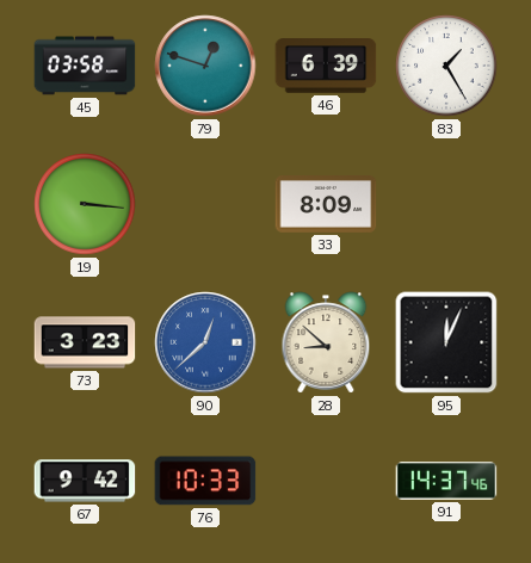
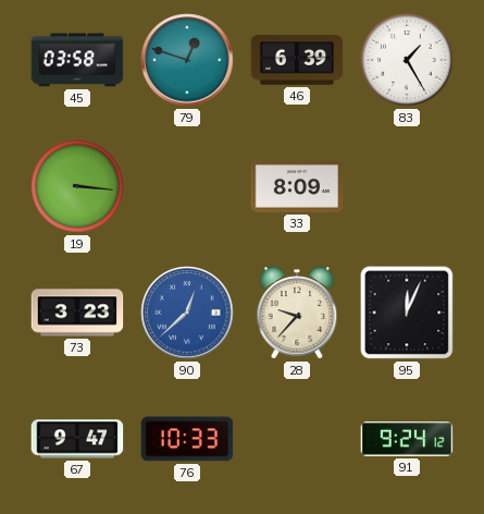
28: 8:52 -> 9:37
67: 9:42 -> 9:47
91: 14:37 -> 9:24
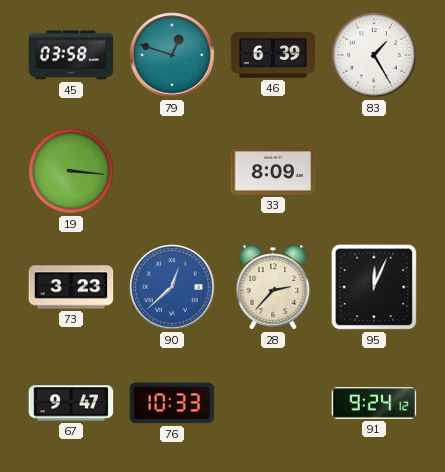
28: 9:37 -> 2:37
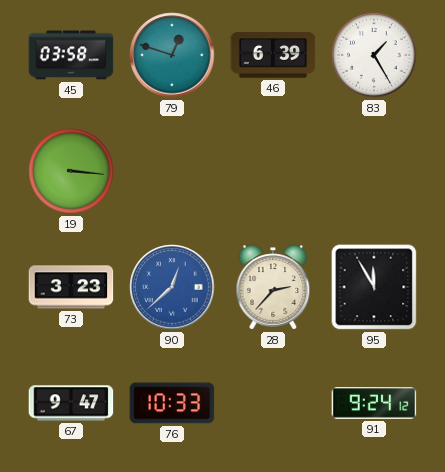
33: 8:09 -> none
95: 12:04 -> 11:55
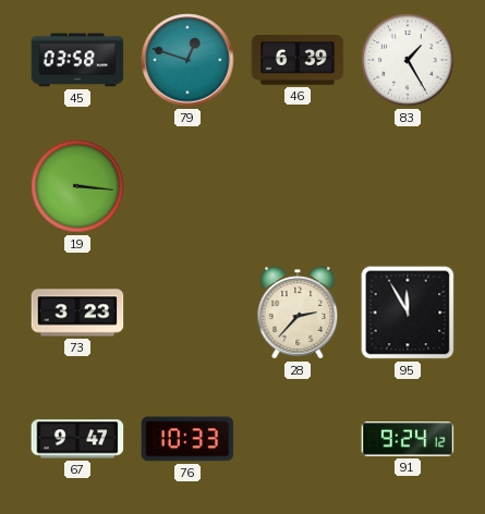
90: 12:38 -> none
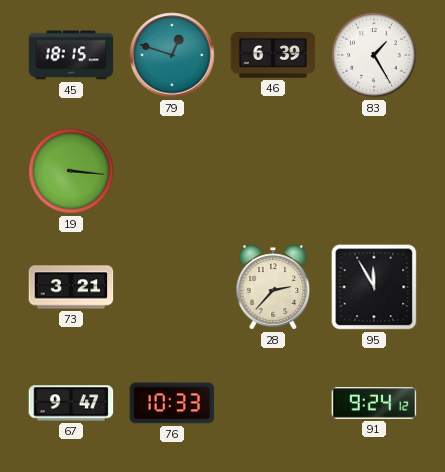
45: 03:58 -> 18:15
73: 3:23 -> 3:21
